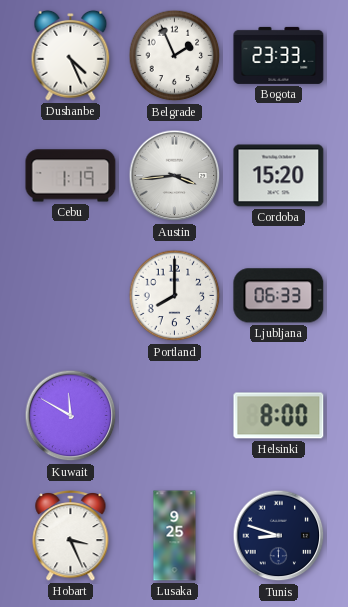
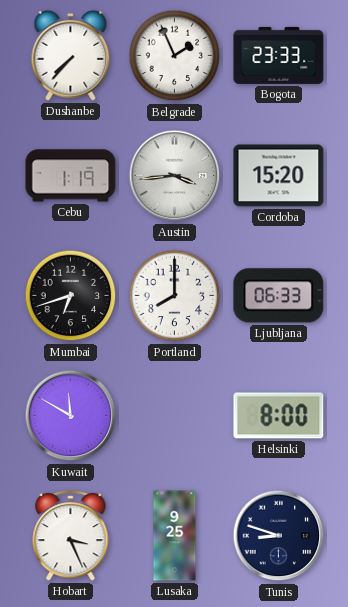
Dushanbe: 4:26 -> 7:37
Mumbai: none -> 6:42
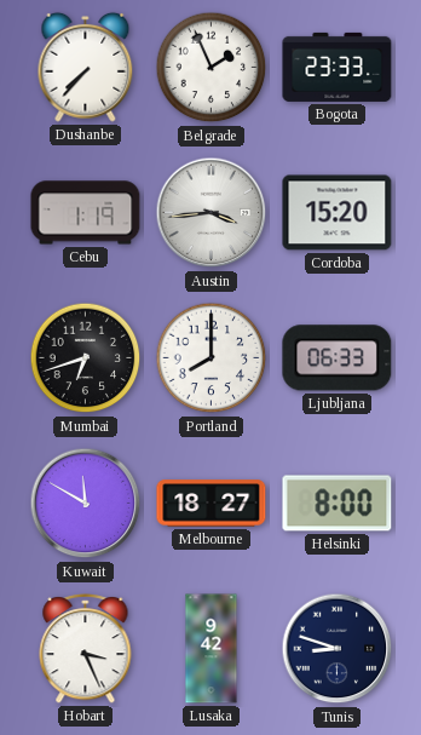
Melbourne: none -> 18:27
Lusaka: 9:25 -> 9:42
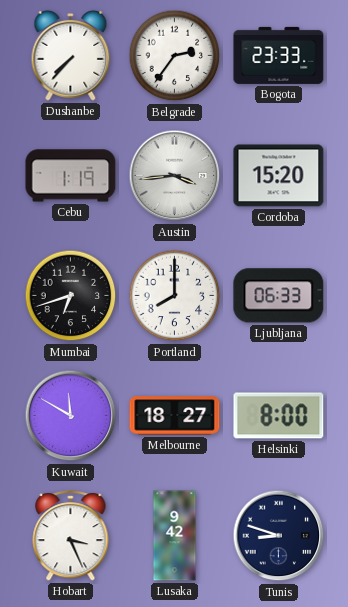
Belgrade: 1:56 -> 2:36
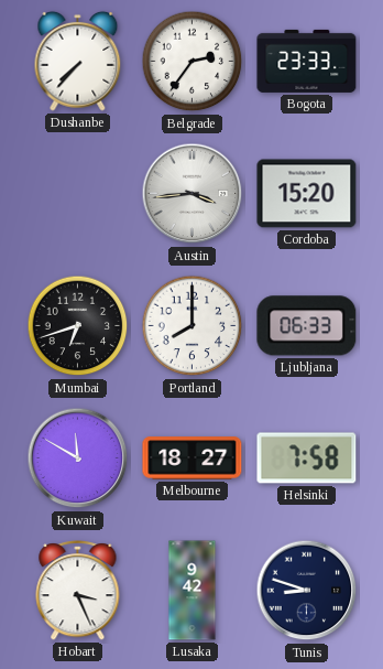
Cebu: 1:19 -> none
Helsinki: 8:00 -> 7:58
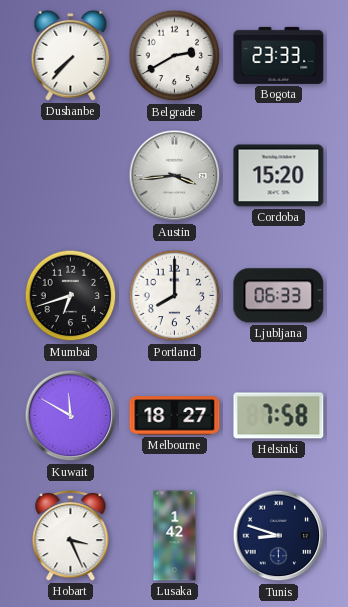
Belgrade: 2:36 -> 2:40
Lusaka: 9:42 -> 1:42
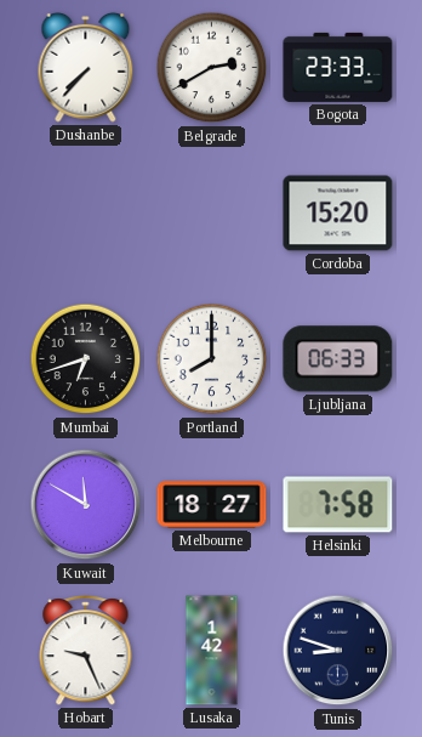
Austin: 3:44 -> none
Hobart: 3:26 -> 9:26
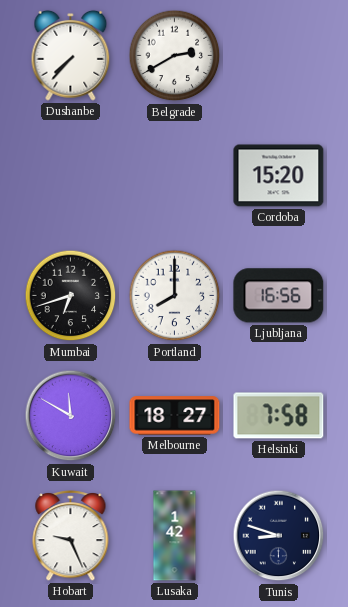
Bogota: 23:33 -> none
Ljubljana: 06:33 -> 16:56
